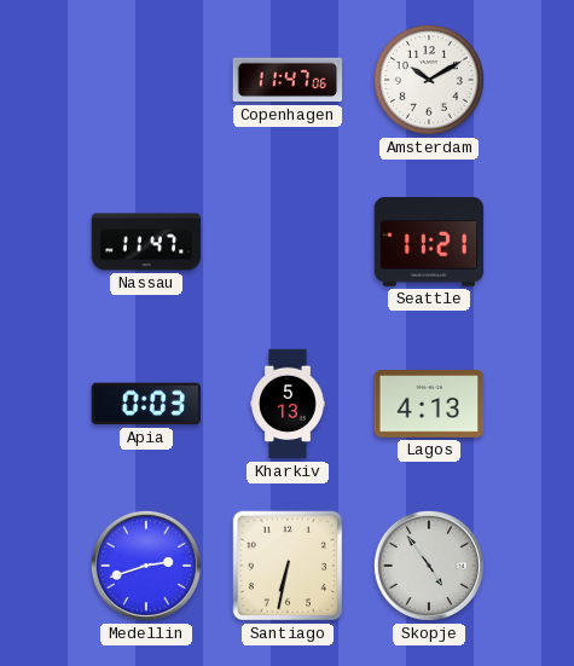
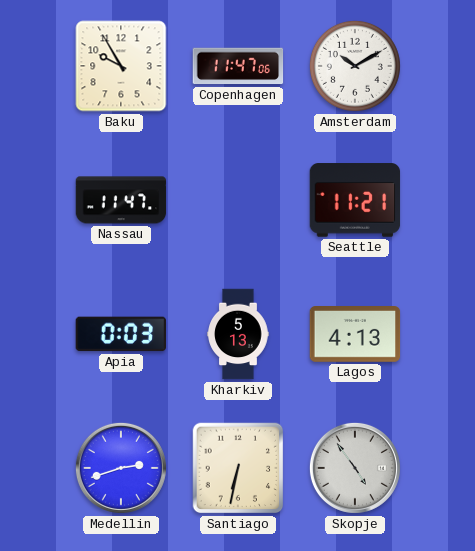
Baku: none -> 9:55
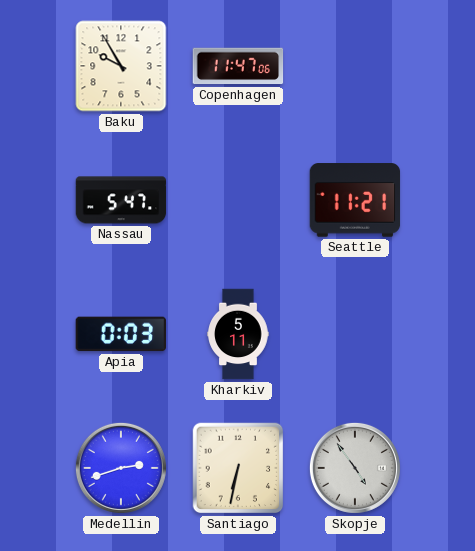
Amsterdam: 10:10 -> none
Nassau: 11:47 -> 5:47
Kharkiv: 5:13 -> 5:11
Lagos: 4:13 -> none
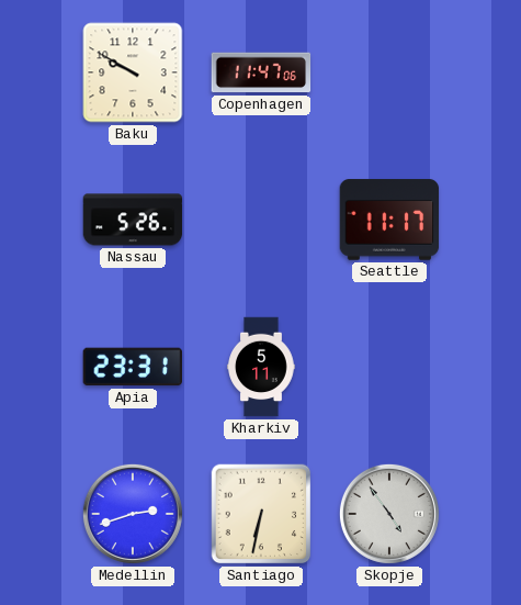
Baku: 9:55 -> 9:50
Nassau: 5:47 -> 5:26
Seattle: 11:21 -> 11:17
Apia: 0:03 -> 23:31
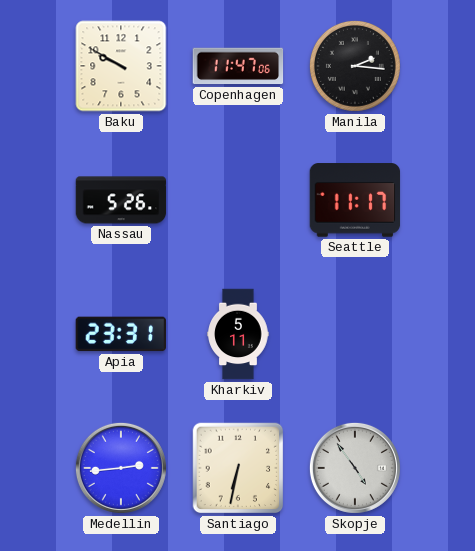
Manila: none -> 2:16
Medellin: 2:42 -> 2:44
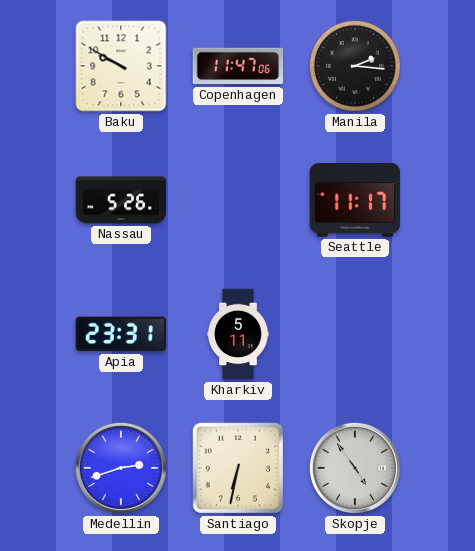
Medellin: 2:44 -> 2:42
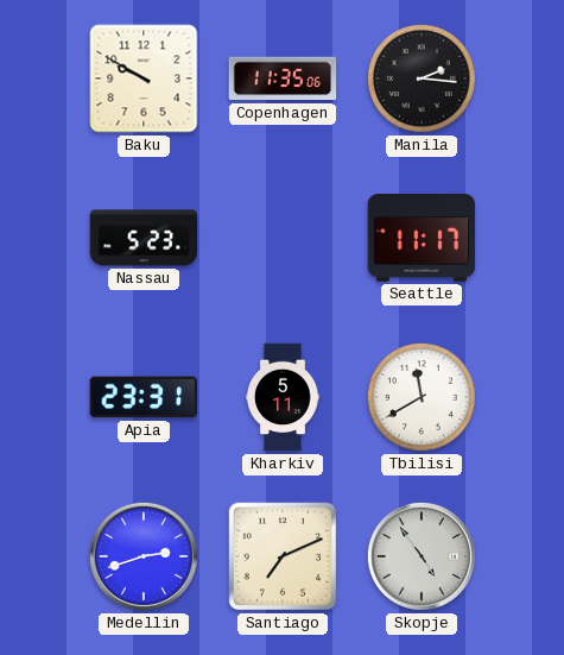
Copenhagen: 11:47 -> 11:35
Nassau: 5:26 -> 5:23
Tbilisi: none -> 11:40
Santiago: 6:32 -> 7:11
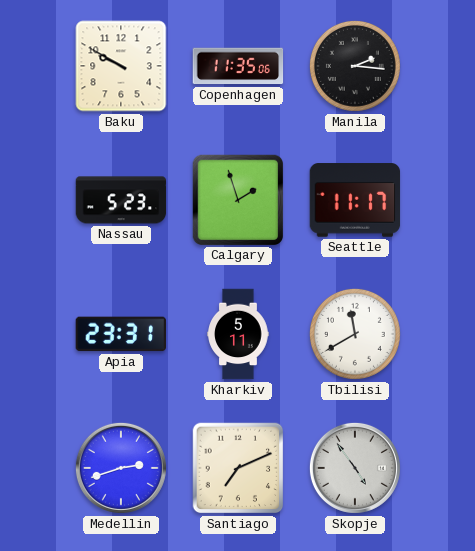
Calgary: none -> 1:57
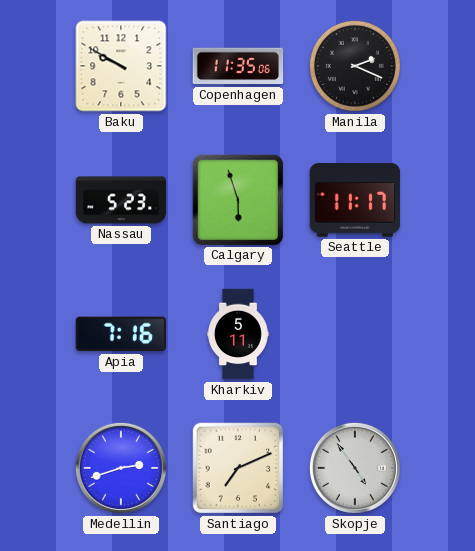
Manila: 2:16 -> 2:19
Calgary: 1:57 -> 5:57
Apia: 23:31 -> 7:16
Tbilisi: 11:40 -> none
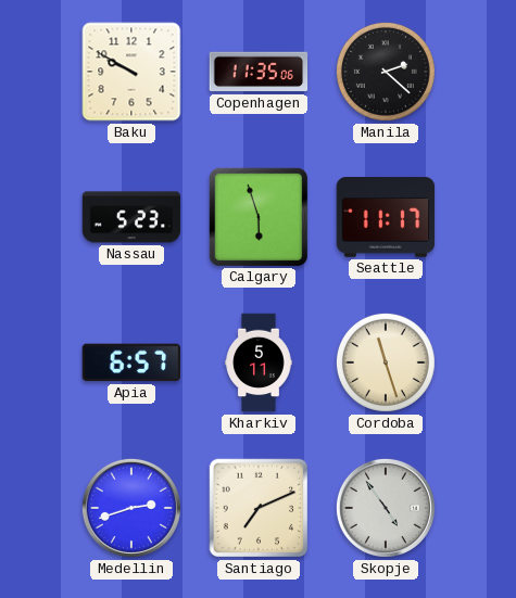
Manila: 2:19 -> 2:22
Apia: 7:16 -> 6:57
Cordoba: none -> 11:27
